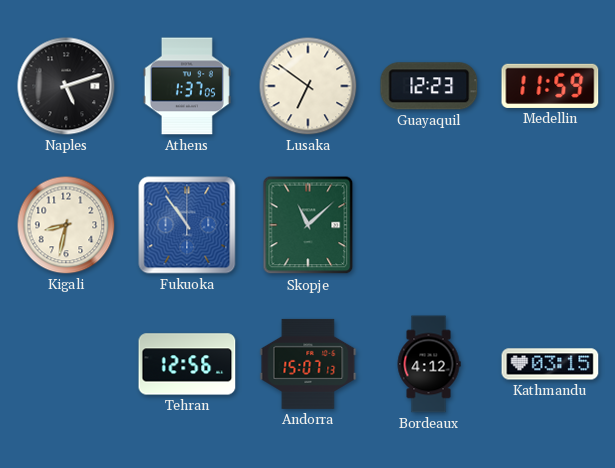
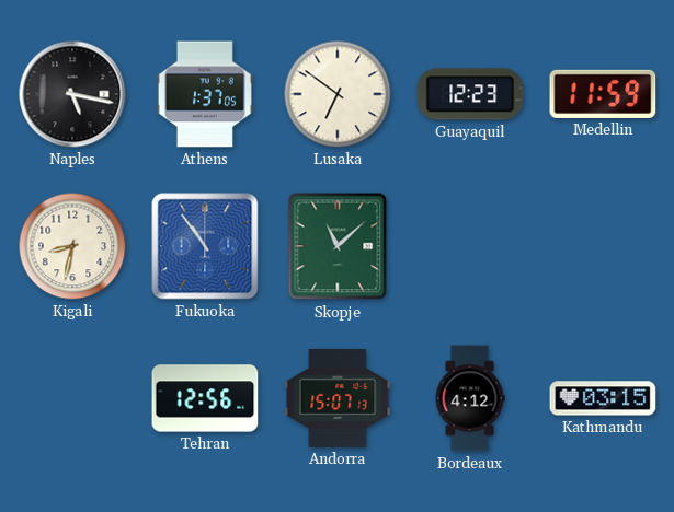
Naples: 5:12 -> 5:17
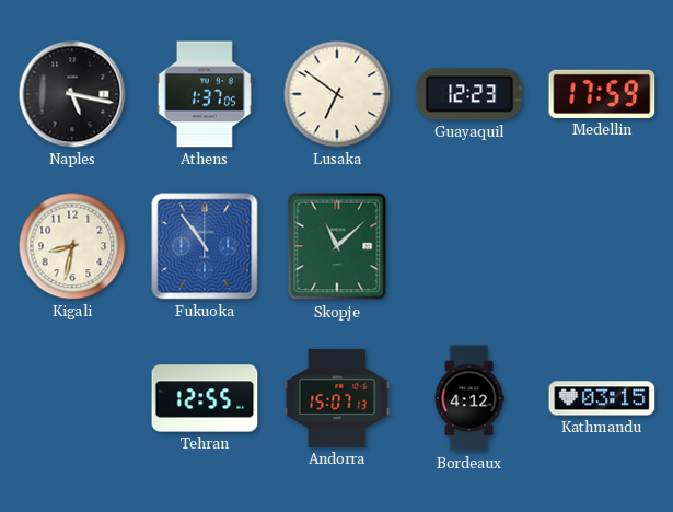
Medellin: 11:59 -> 17:59
Tehran: 12:56 -> 12:55
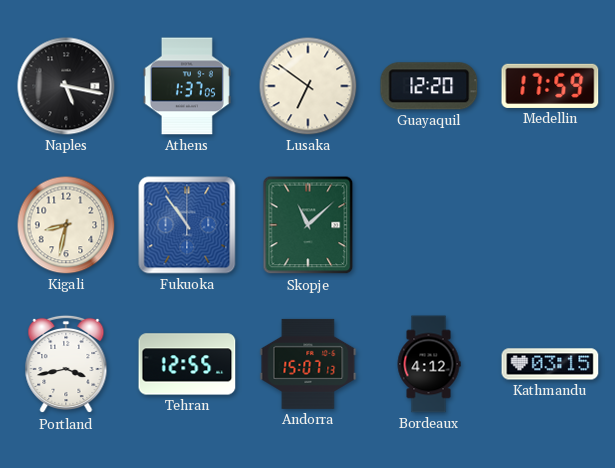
Guayaquil: 12:23 -> 12:20
Portland: none -> 3:43
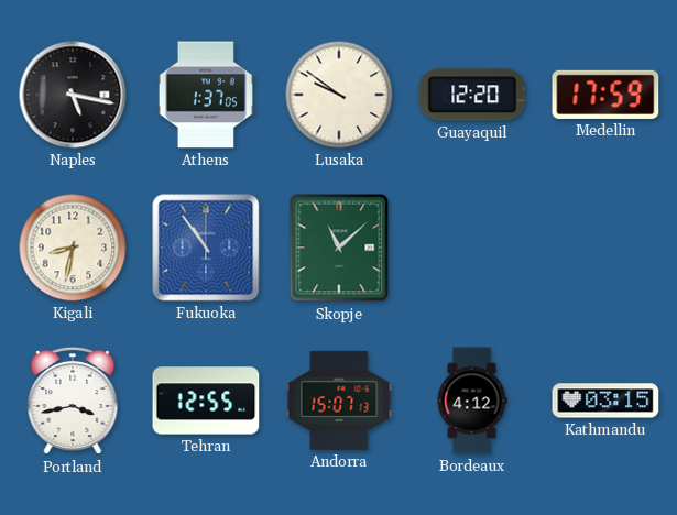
Lusaka: 6:51 -> 9:51
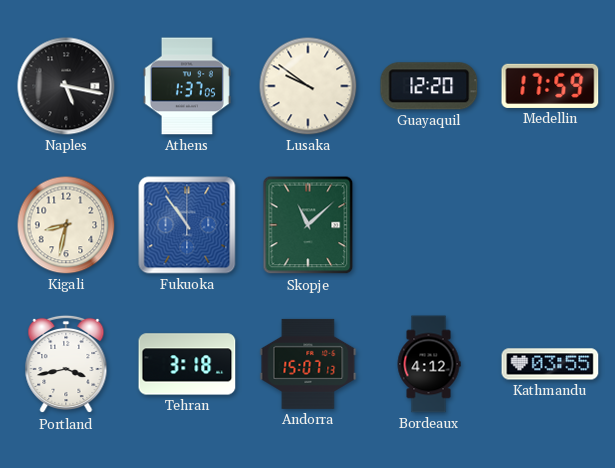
Tehran: 12:55 -> 3:18
Kathmandu: 03:15 -> 03:55
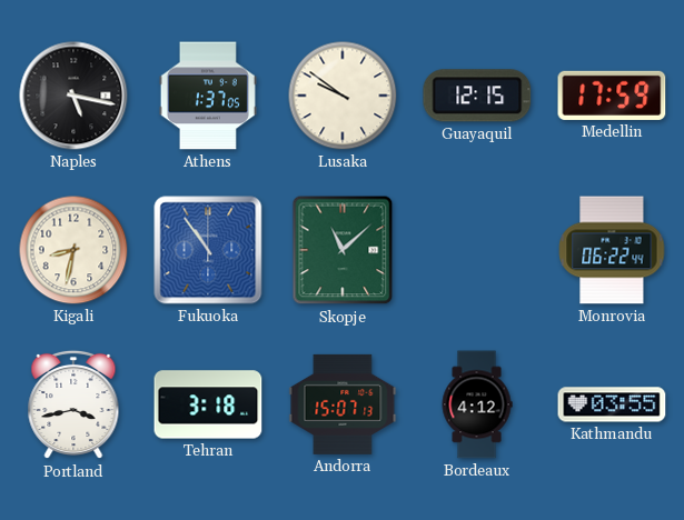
Guayaquil: 12:20 -> 12:15
Monrovia: none -> 06:22
